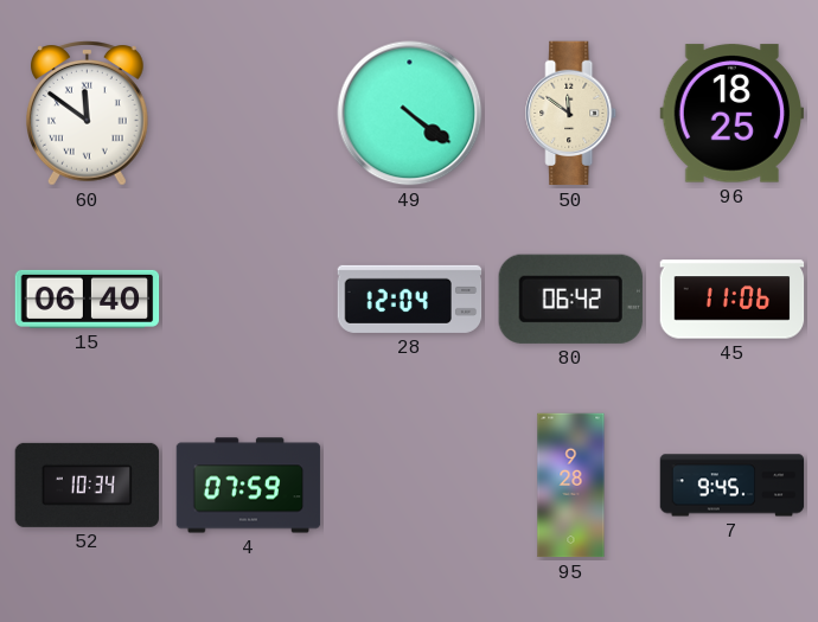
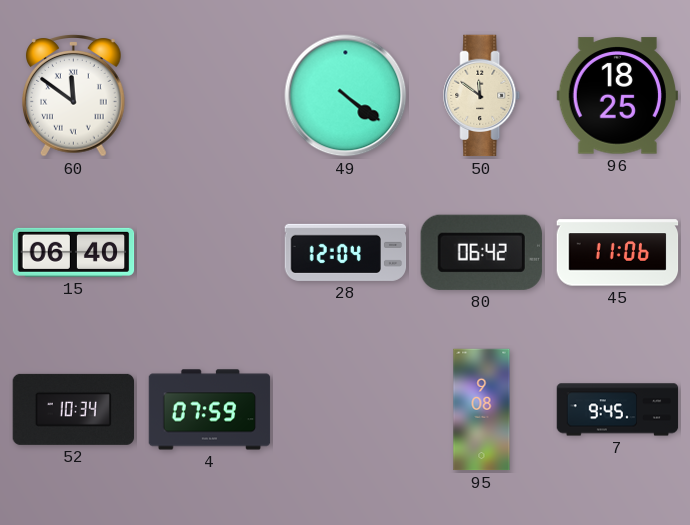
95: 9:28 -> 9:08
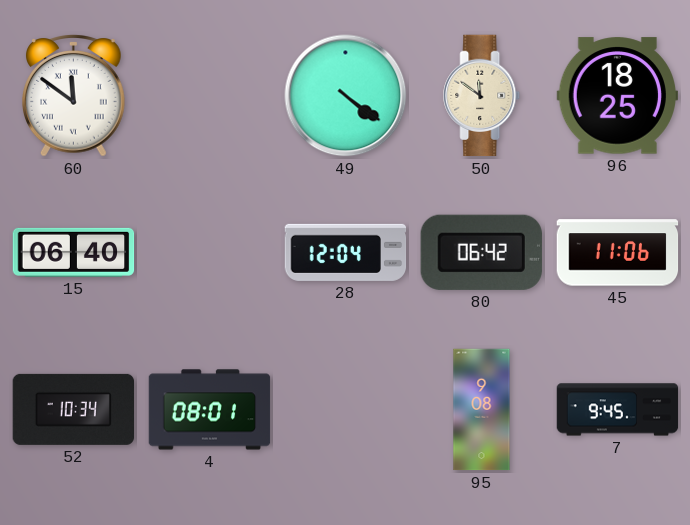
4: 07:59 -> 08:01
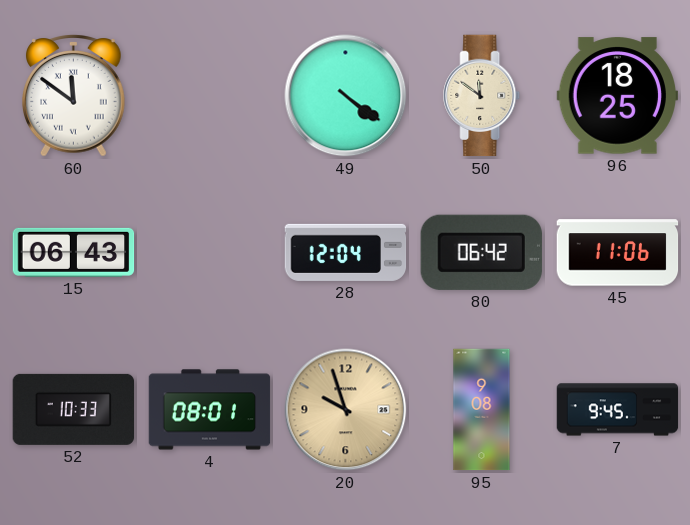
15: 06:40 -> 06:43
52: 10:34 -> 10:33
20: none -> 9:57
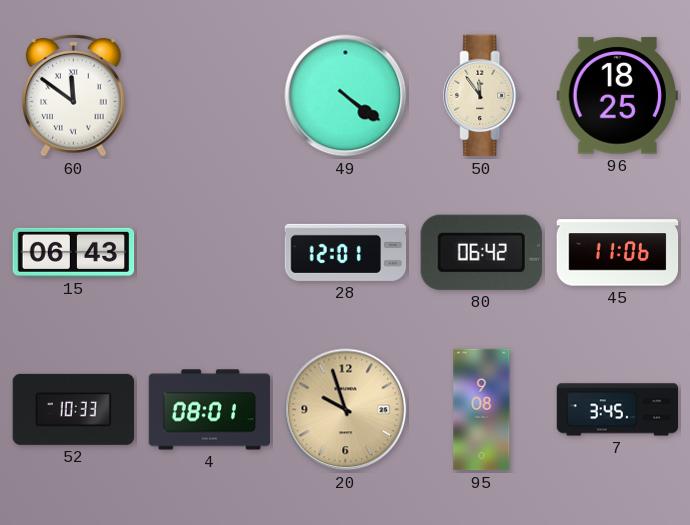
50: 11:51 -> 11:54
28: 12:04 -> 12:01
7: 9:45 -> 3:45
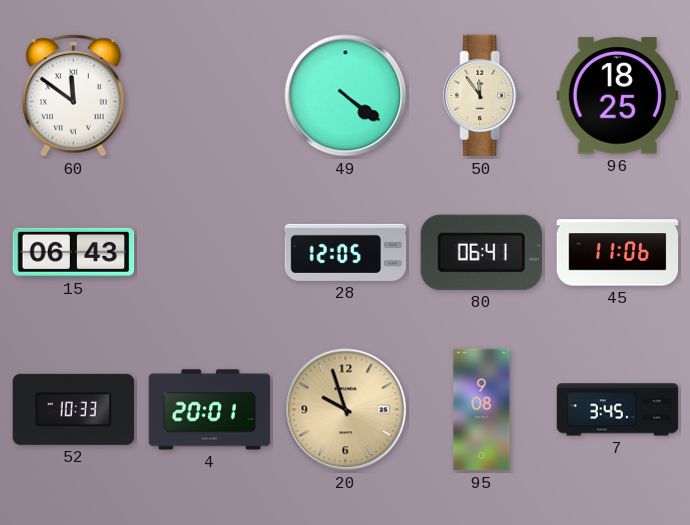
28: 12:01 -> 12:05
80: 06:42 -> 06:41
4: 08:01 -> 20:01
